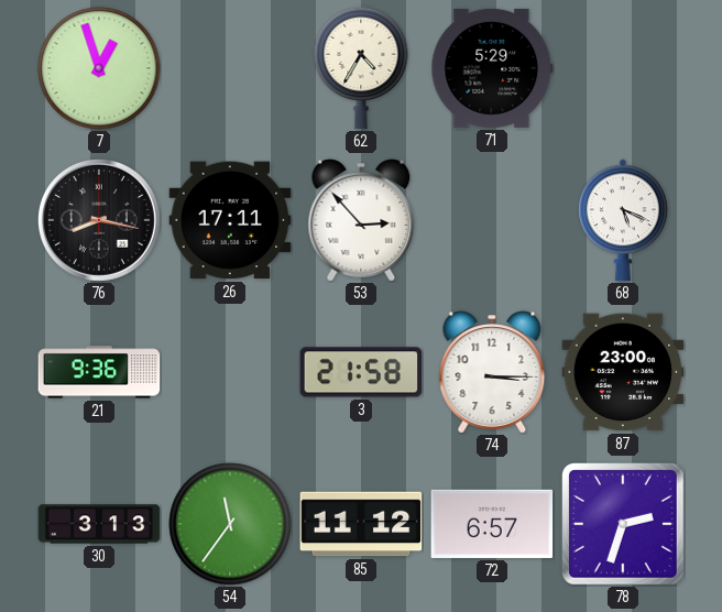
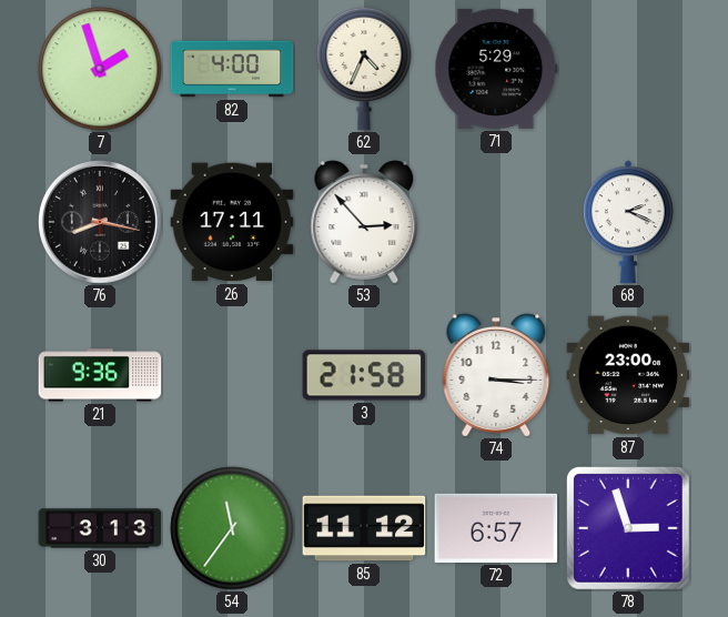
7: 12:57 -> 1:57
82: none -> 4:00
62: 4:35 -> 4:34
68: 5:19 -> 2:19
78: 2:33 -> 2:57
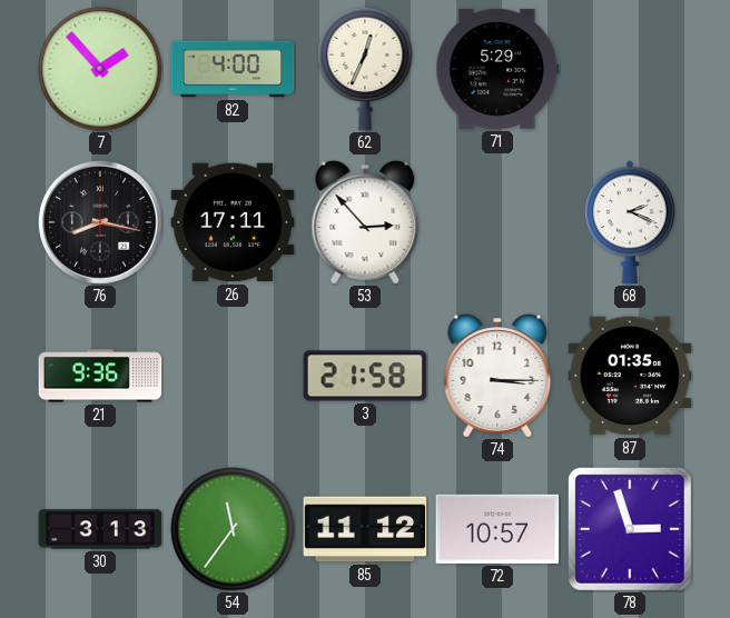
7: 1:57 -> 1:53
62: 4:34 -> 12:34
87: 23:00 -> 01:35
72: 6:57 -> 10:57
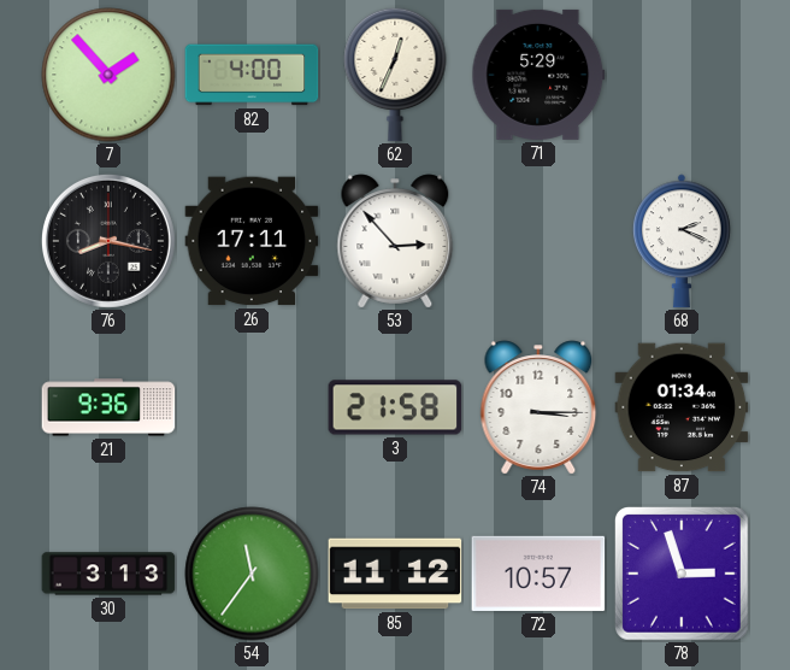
87: 01:35 -> 01:34
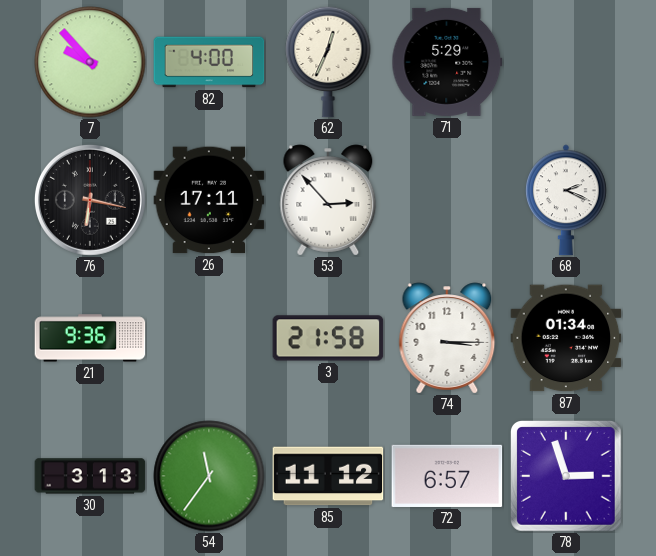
7: 1:53 -> 9:53
76: 8:17 -> 6:17
72: 10:57 -> 6:57
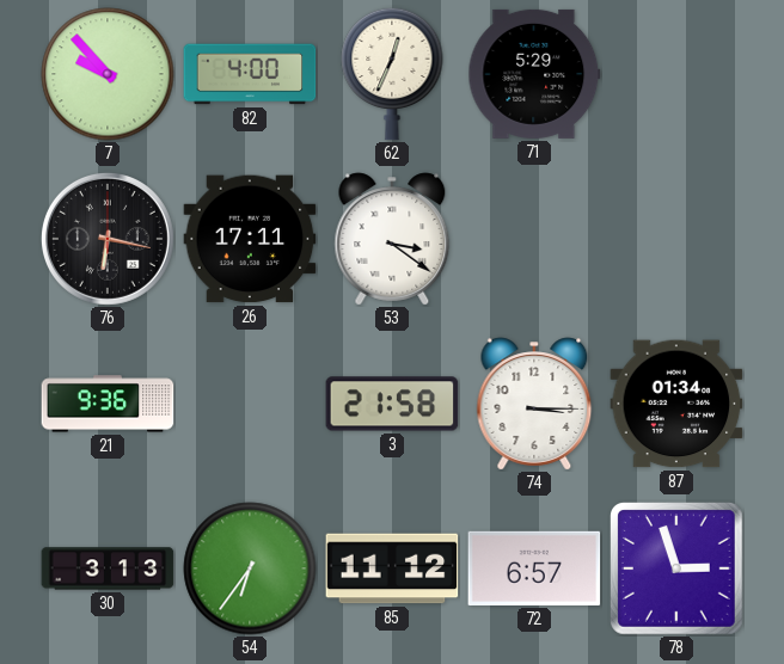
53: 2:53 -> 3:21
68: 2:19 -> none
54: 11:36 -> 6:36
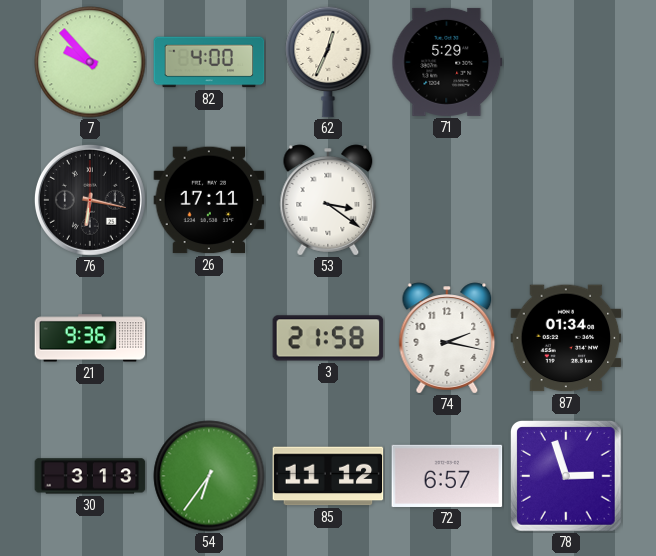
74: 3:15 -> 2:17
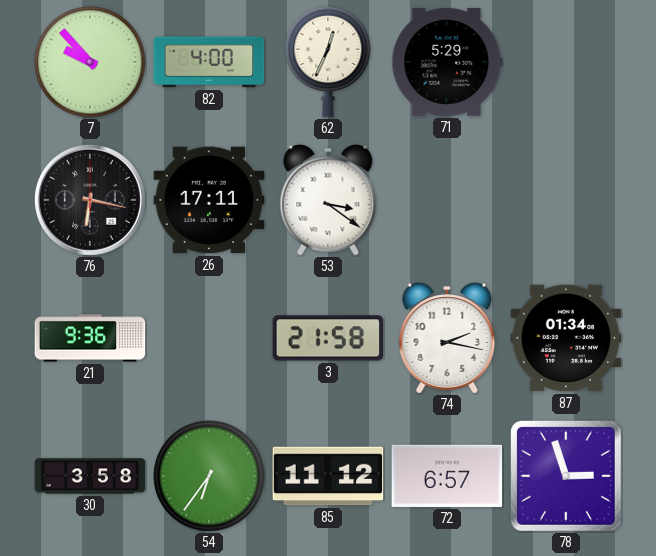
30: 3:13 -> 3:58
